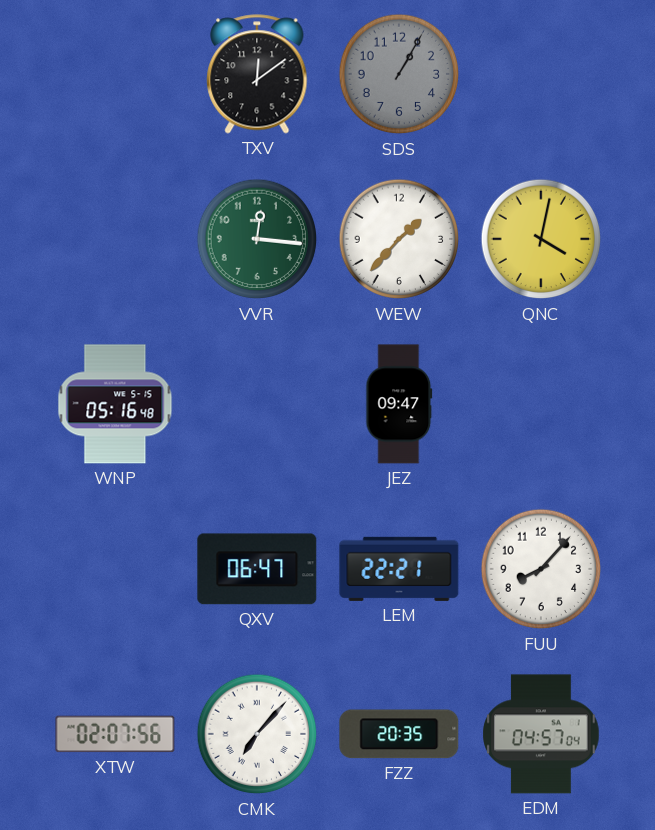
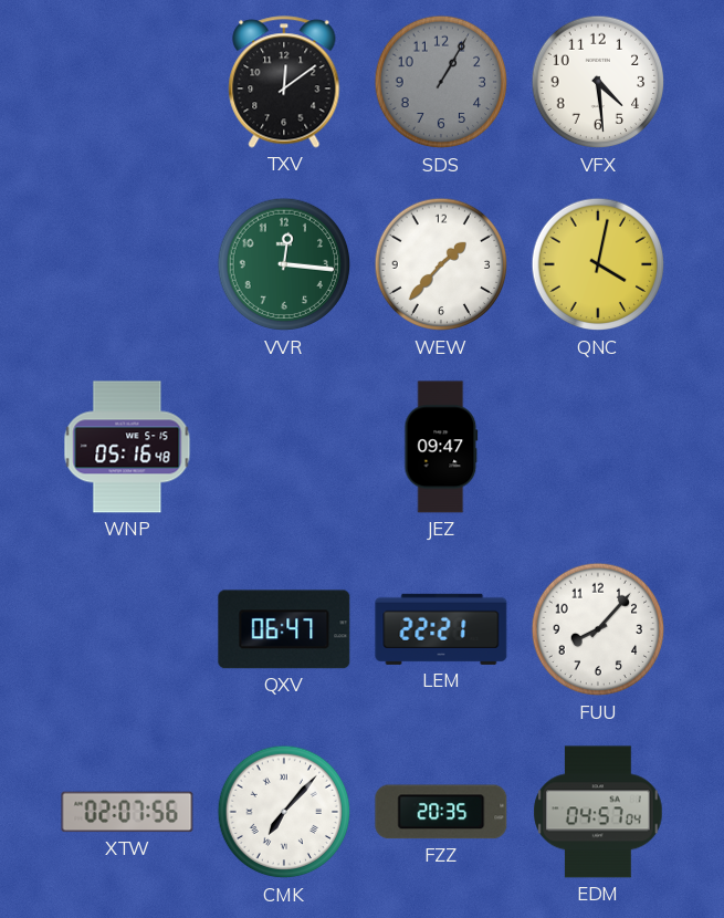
VFX: none -> 4:29
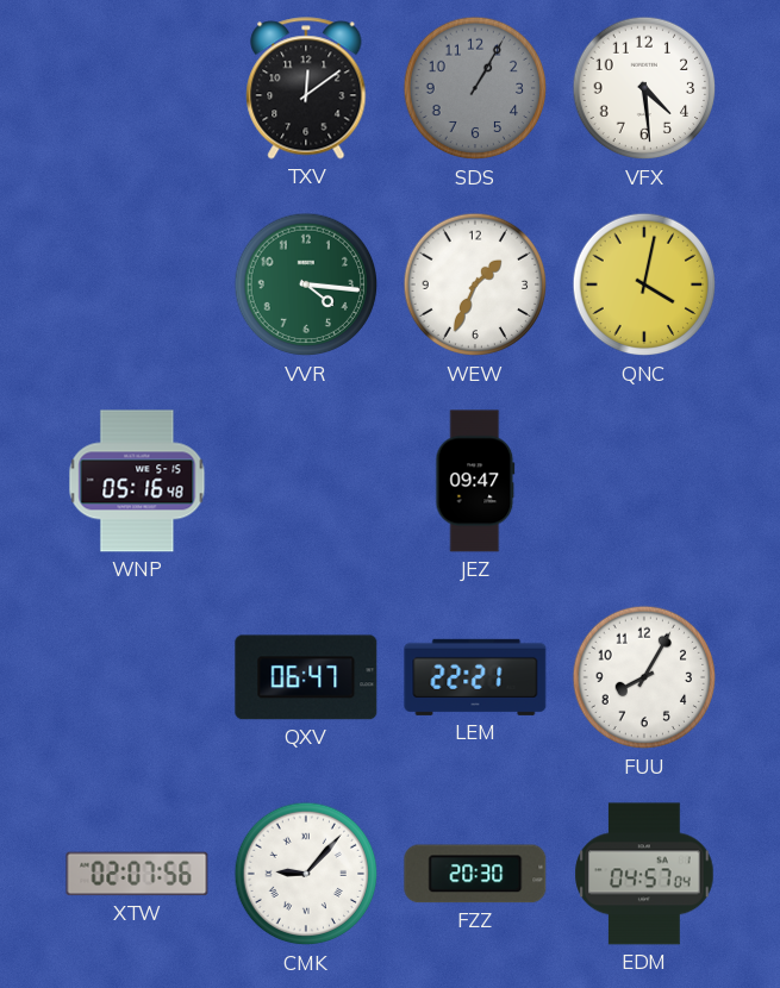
VVR: 12:16 -> 4:16
WEW: 1:37 -> 1:34
FUU: 8:07 -> 8:05
CMK: 7:07 -> 9:07
FZZ: 20:35 -> 20:30
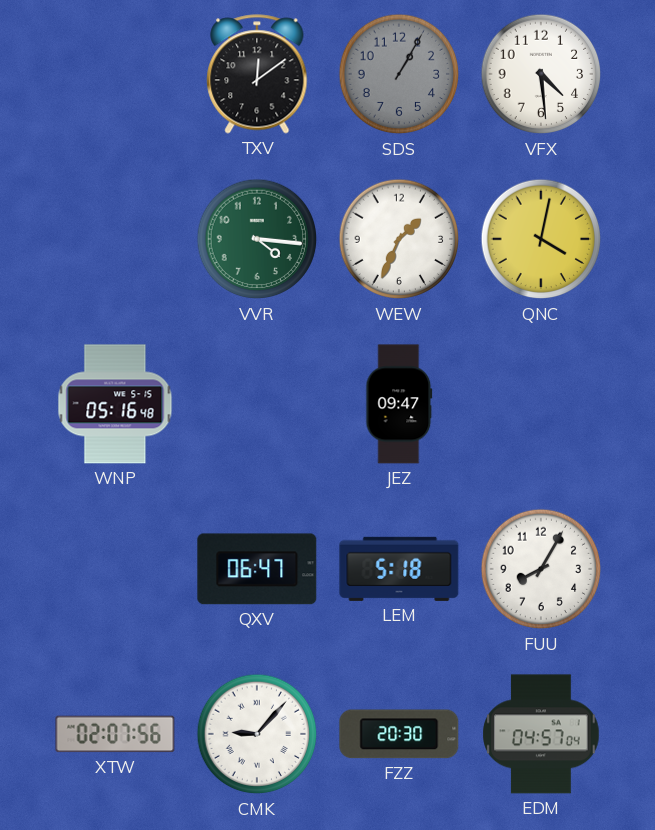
LEM: 22:21 -> 5:18
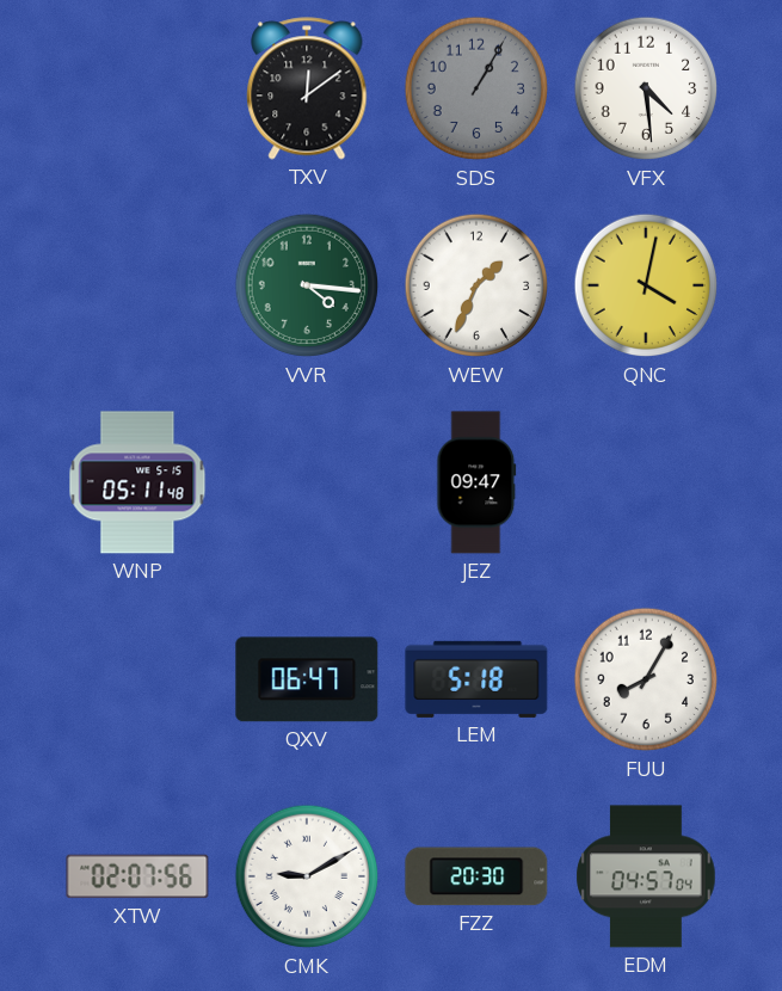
WNP: 05:16 -> 05:11
CMK: 9:07 -> 9:10
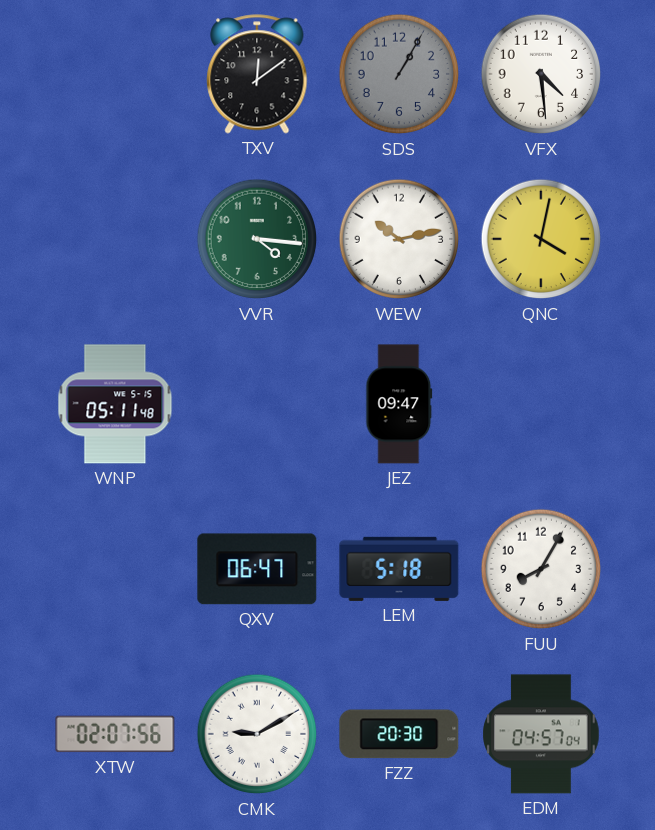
WEW: 1:34 -> 10:13
